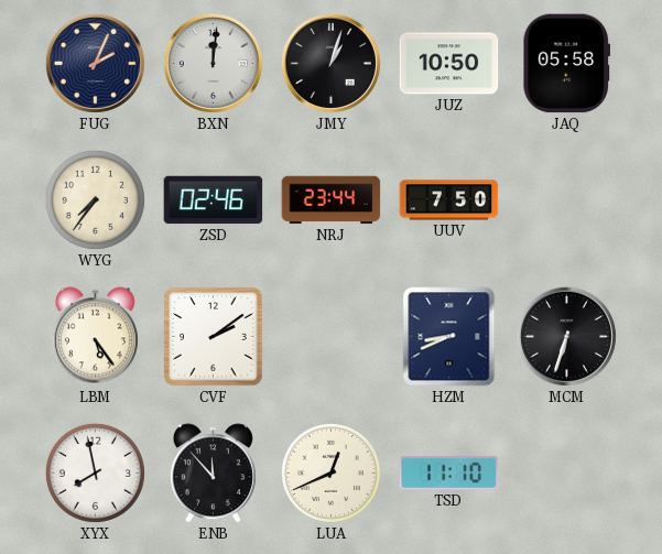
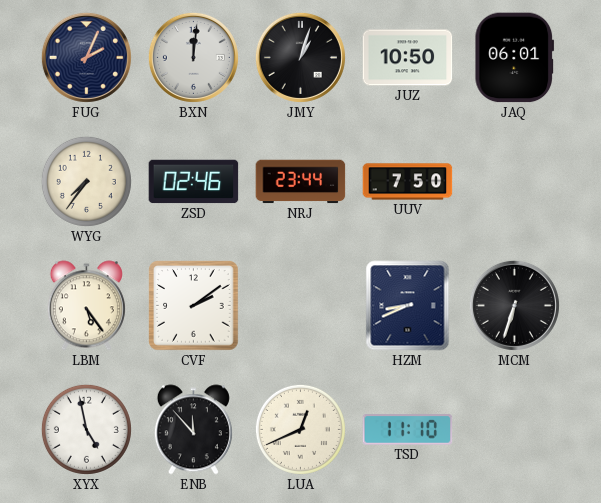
JAQ: 05:58 -> 06:01
XYX: 7:58 -> 4:58
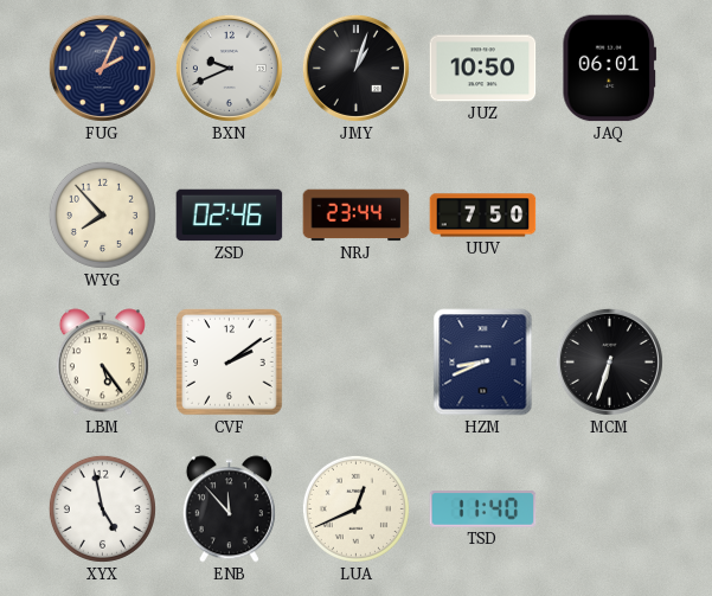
BXN: 12:01 -> 9:41
WYG: 7:36 -> 7:53
TSD: 11:10 -> 11:40
